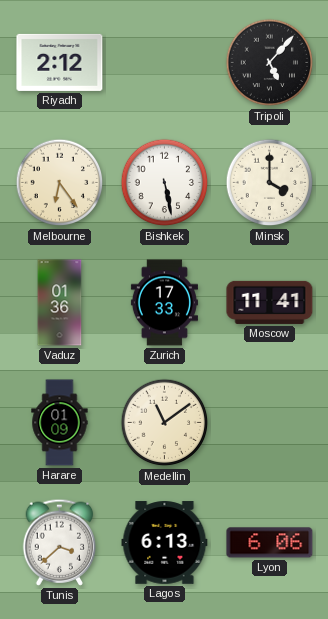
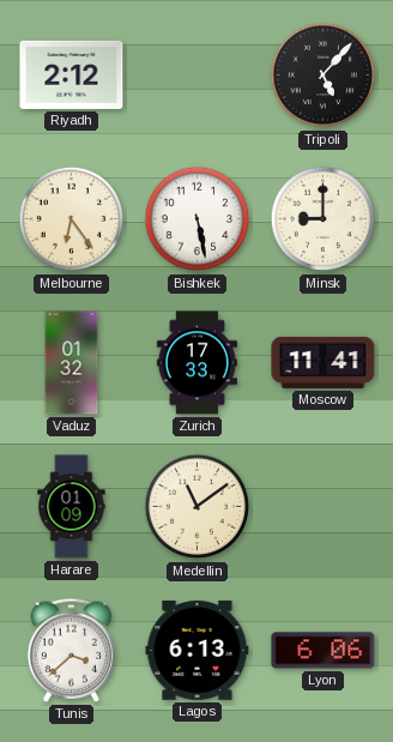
Minsk: 4:00 -> 9:00
Vaduz: 01:36 -> 01:32
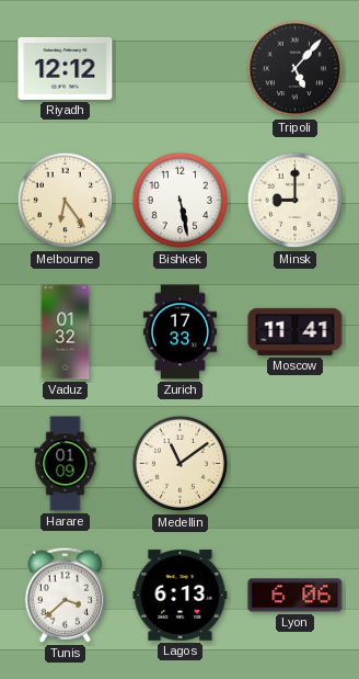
Riyadh: 2:12 -> 12:12
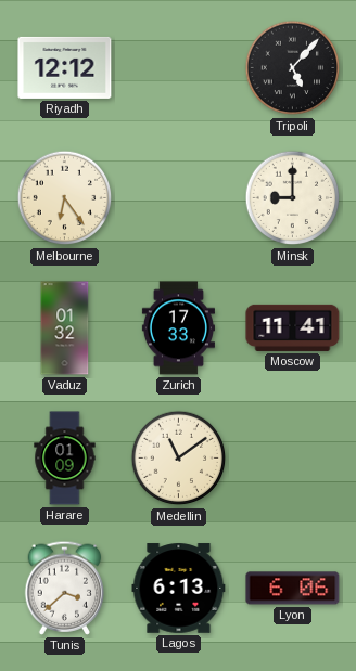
Bishkek: 5:28 -> none
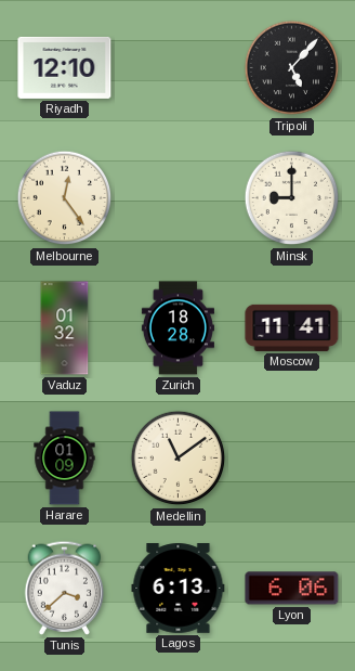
Riyadh: 12:12 -> 12:10
Melbourne: 6:24 -> 12:24
Zurich: 17:33 -> 18:28
